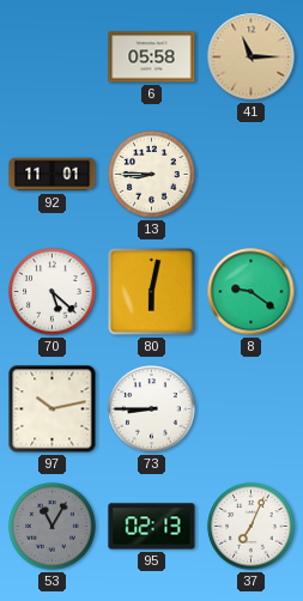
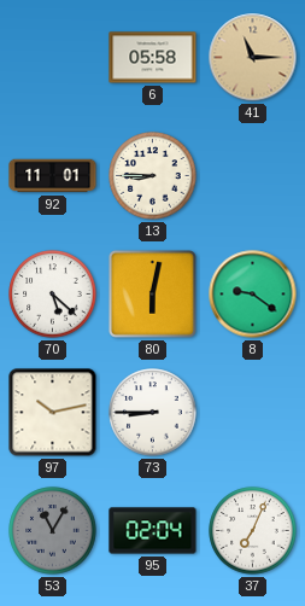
95: 02:13 -> 02:04
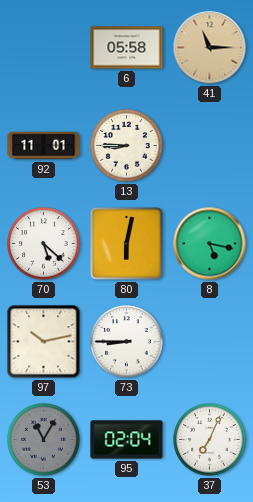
8: 9:21 -> 5:17
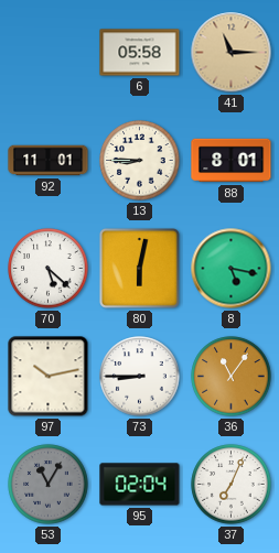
88: none -> 8:01
36: none -> 11:06
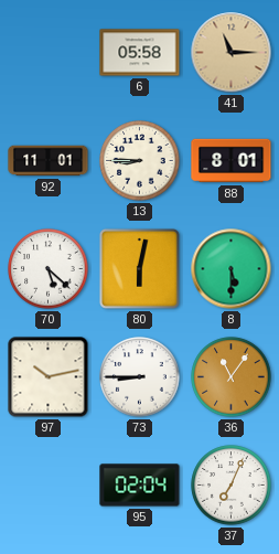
8: 5:17 -> 5:30
53: 11:05 -> none
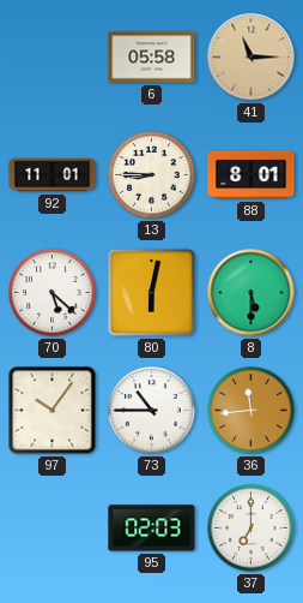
97: 10:13 -> 10:06
73: 8:45 -> 10:45
36: 11:06 -> 11:44
95: 02:04 -> 02:03
37: 7:04 -> 7:00
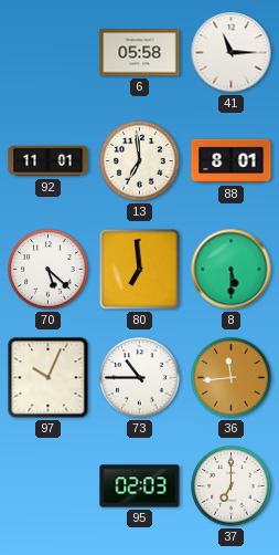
41 dial: champagne -> white
13: 8:45 -> 6:59
80: 6:02 -> 6:59
97: 10:06 -> 10:04
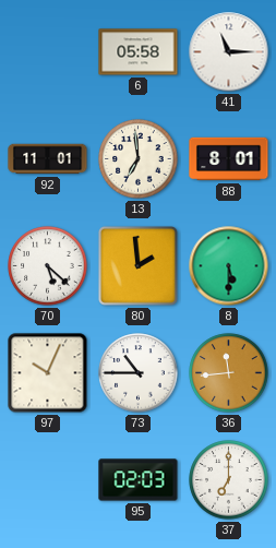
80: 6:59 -> 1:59
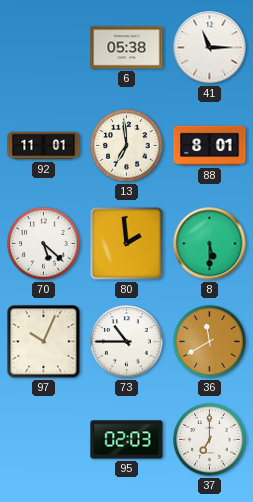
6: 05:58 -> 05:38
36: 11:44 -> 11:40
